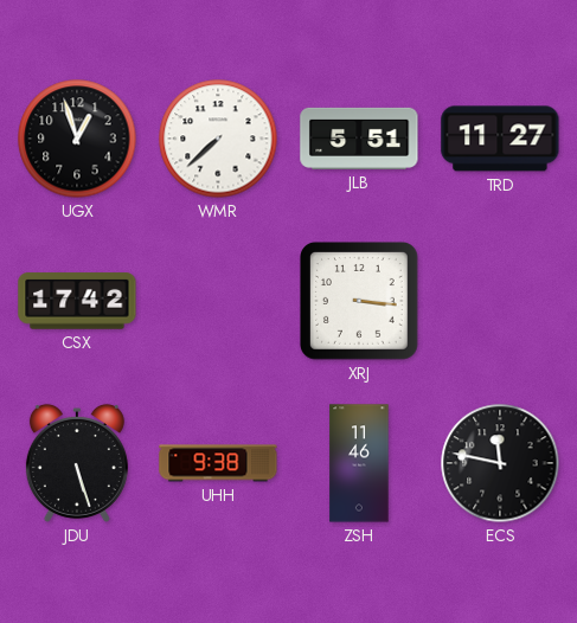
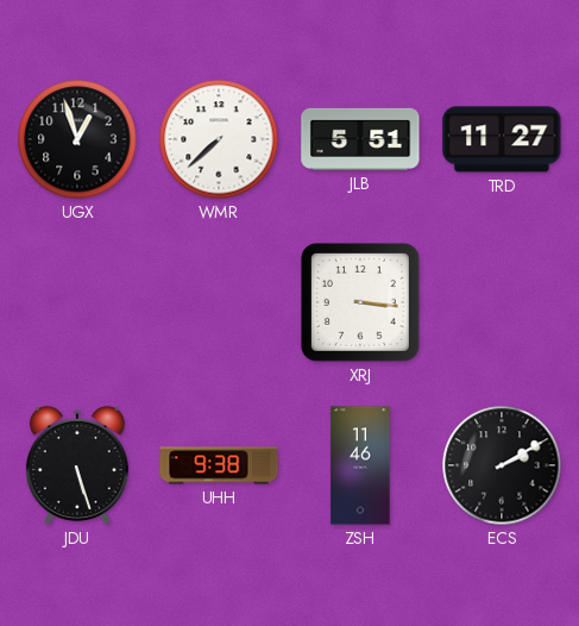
CSX: 17:42 -> none
ECS: 11:47 -> 2:10
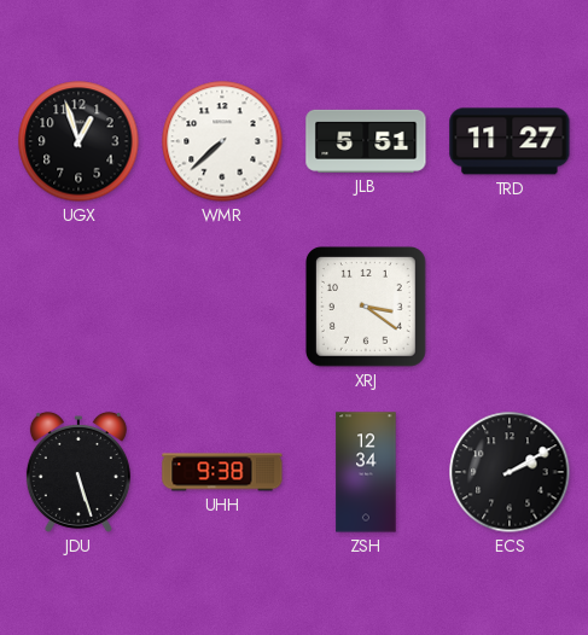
XRJ: 3:16 -> 3:21
ZSH: 11:46 -> 12:34
